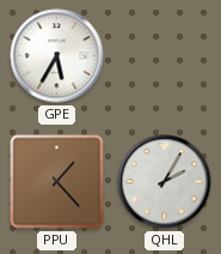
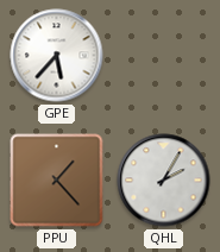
GPE: 5:35 -> 5:37
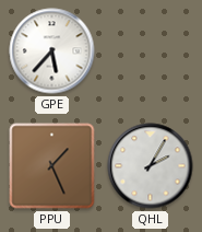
PPU: 1:23 -> 1:26
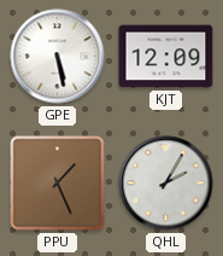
GPE: 5:37 -> 5:28
KJT: none -> 12:09
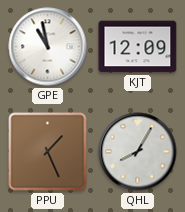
GPE: 5:28 -> 10:58
QHL: 2:05 -> 8:05
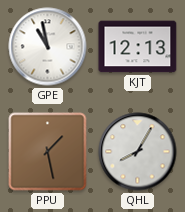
KJT: 12:09 -> 12:13
PPU: 1:26 -> 1:28
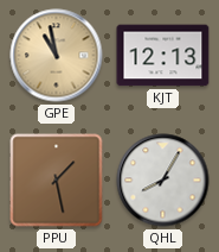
GPE dial: white -> champagne
